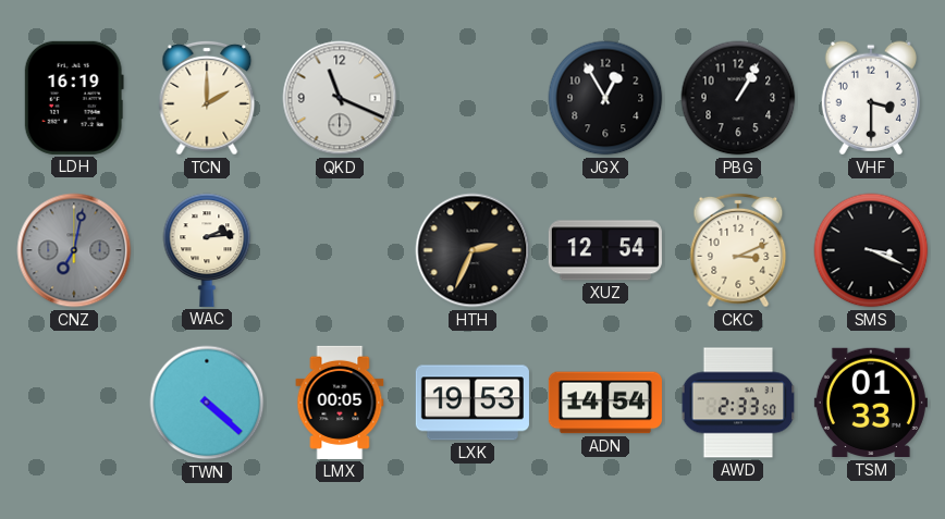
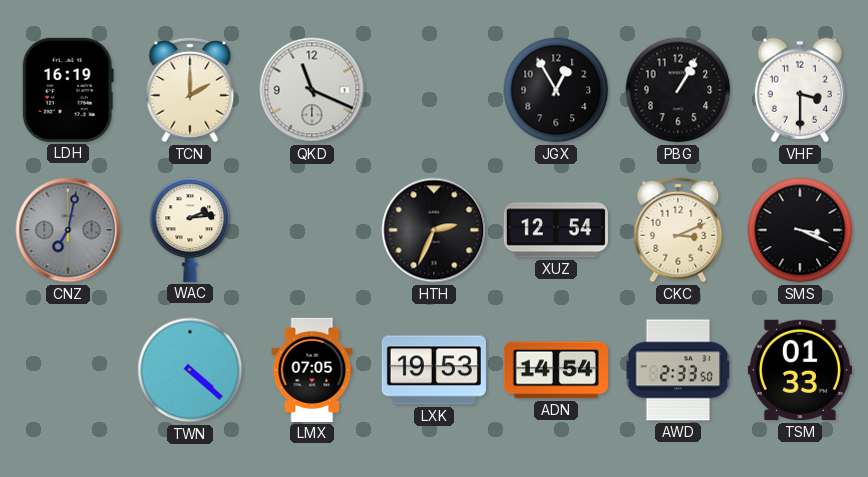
LMX: 00:05 -> 07:05
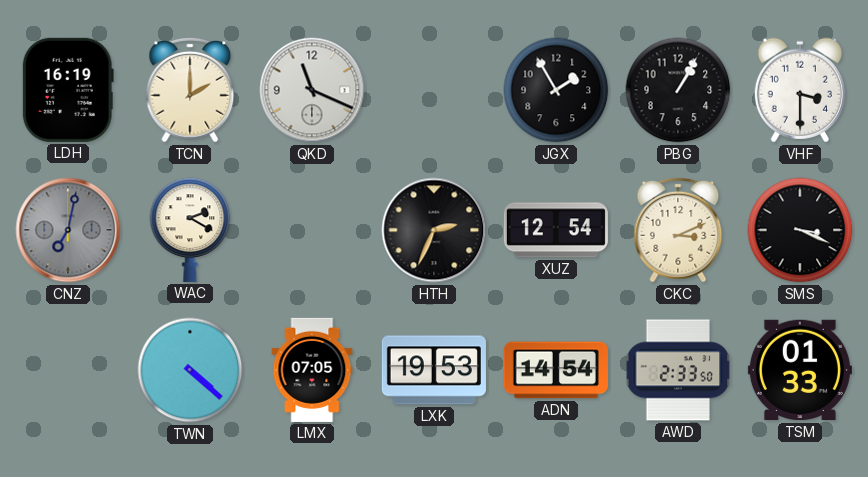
JGX: 12:55 -> 1:55
WAC: 2:14 -> 2:20
